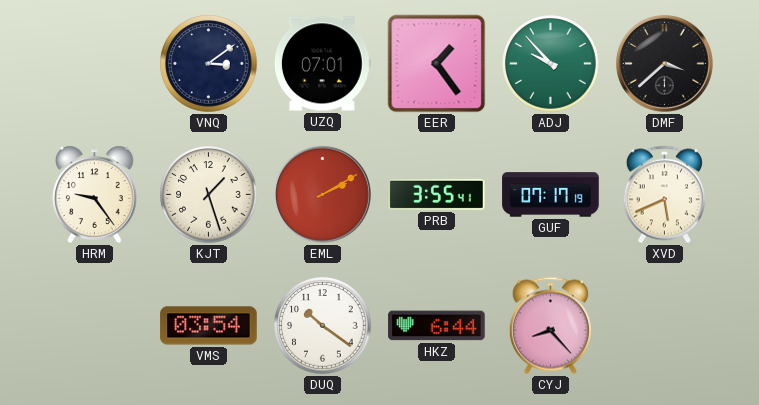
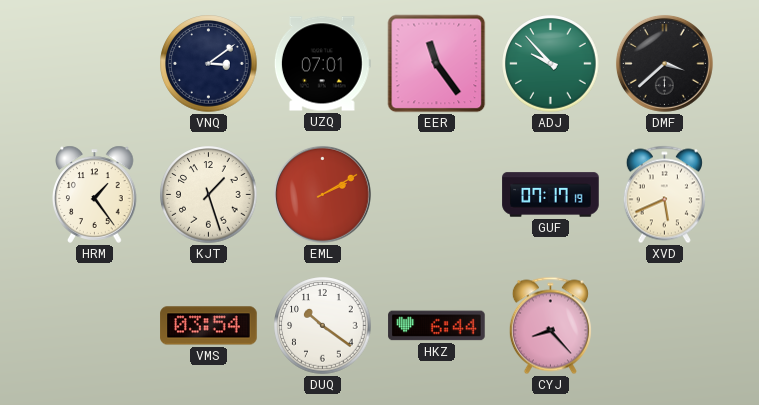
EER: 1:24 -> 11:24
HRM: 9:24 -> 1:24
PRB: 3:55 -> none
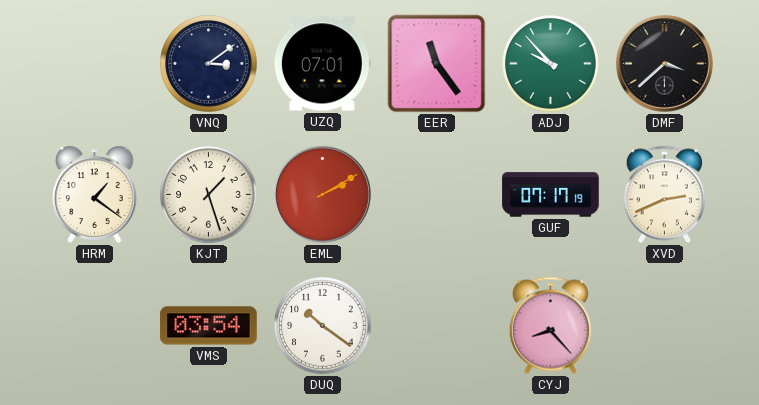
HRM: 1:24 -> 1:21
XVD: 5:41 -> 2:41
HKZ: 6:44 -> none
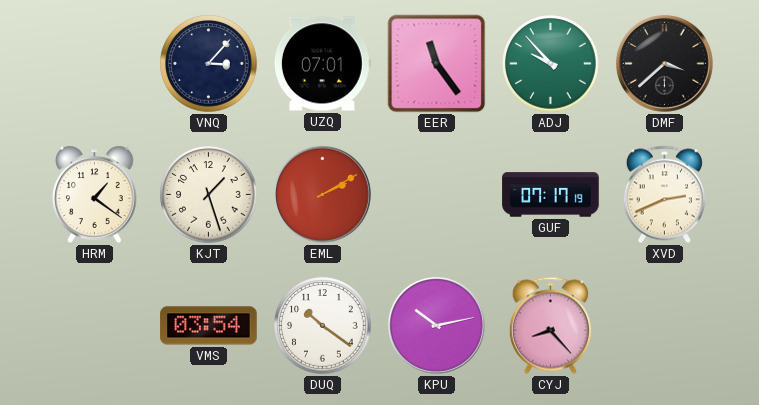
VNQ: 3:09 -> 3:07
KPU: none -> 10:13
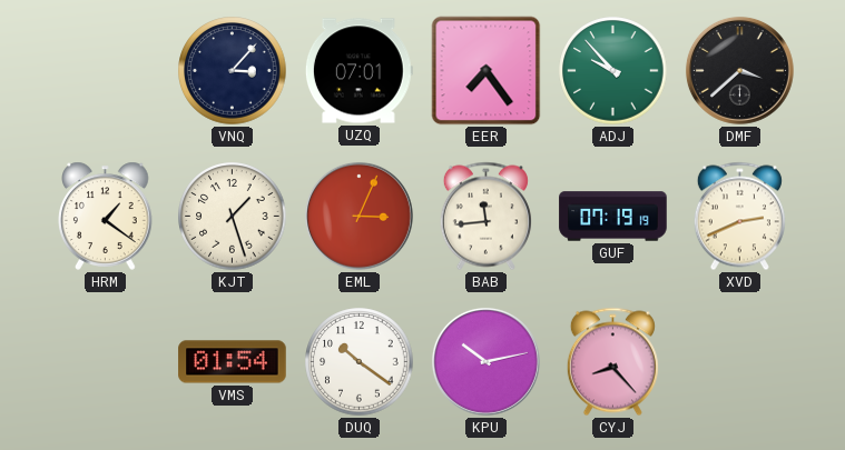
EER: 11:24 -> 7:24
EML: 2:10 -> 3:04
BAB: none -> 11:44
GUF: 07:17 -> 07:19
VMS: 03:54 -> 01:54
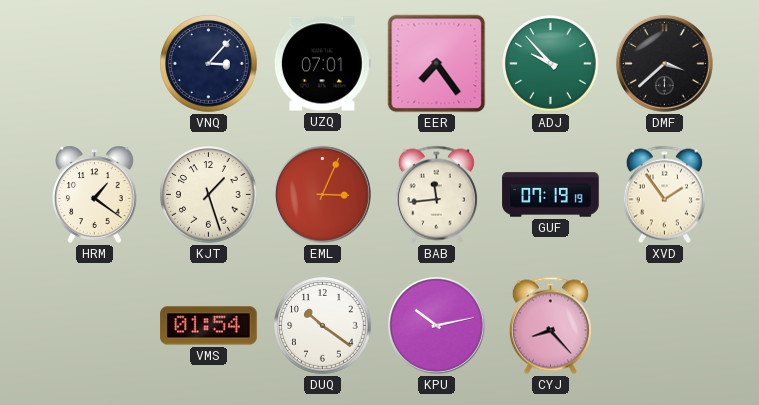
XVD: 2:41 -> 1:54
